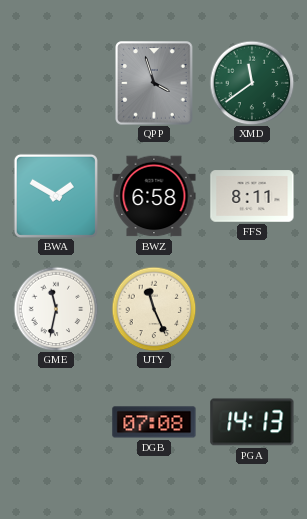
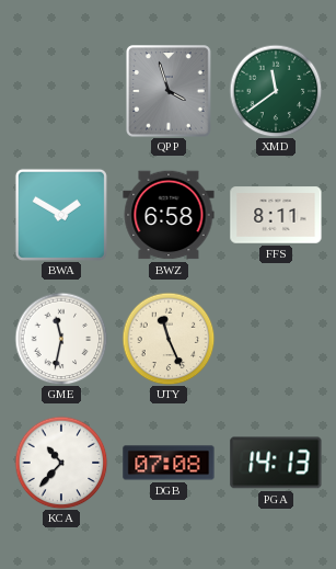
KCA: none -> 10:37
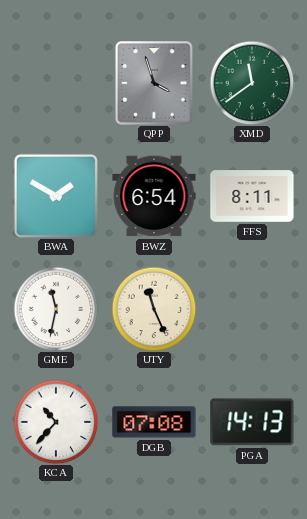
BWZ: 6:58 -> 6:54
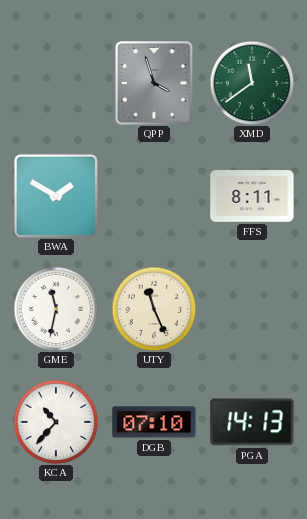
BWZ: 6:54 -> none
DGB: 07:08 -> 07:10
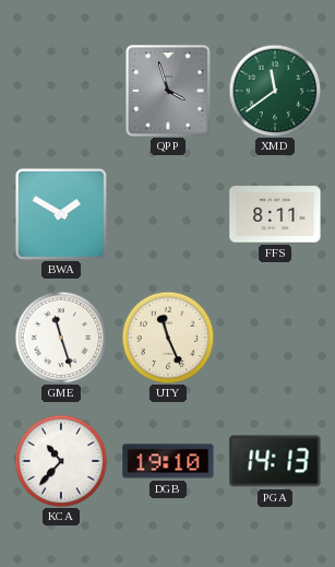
GME: 11:32 -> 11:27
DGB: 07:10 -> 19:10
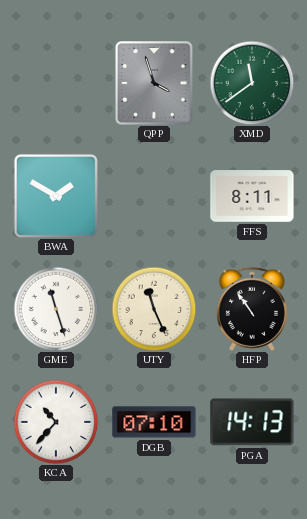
HFP: none -> 10:54
DGB: 19:10 -> 07:10
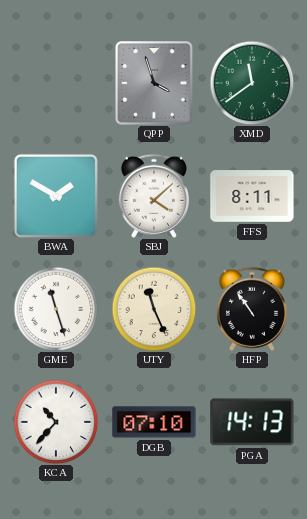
SBJ: none -> 4:08
